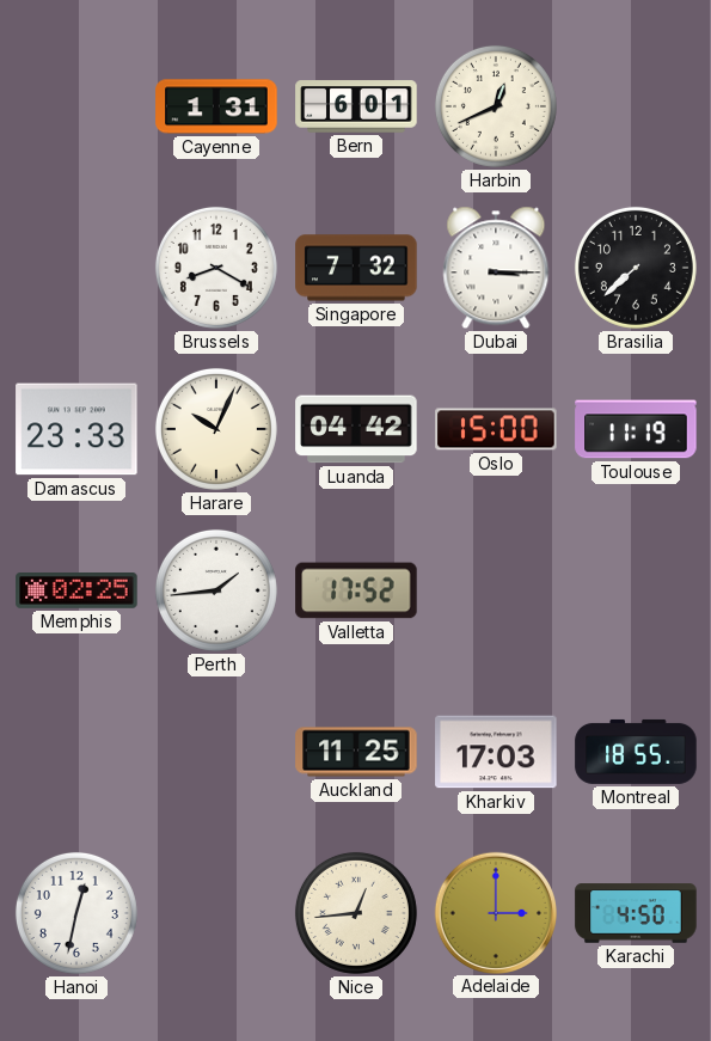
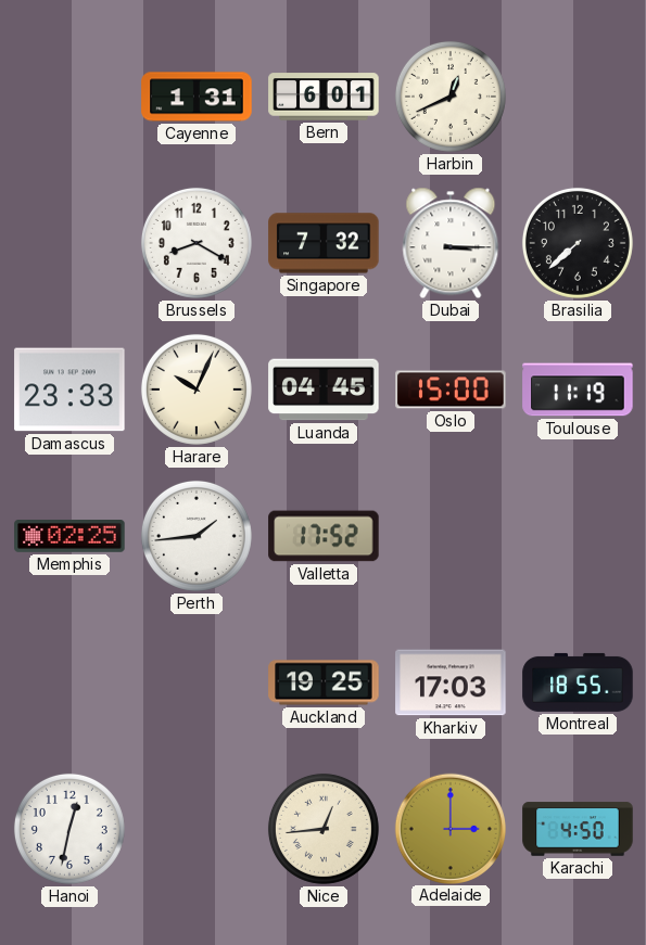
Luanda: 04:42 -> 04:45
Auckland: 11:25 -> 19:25
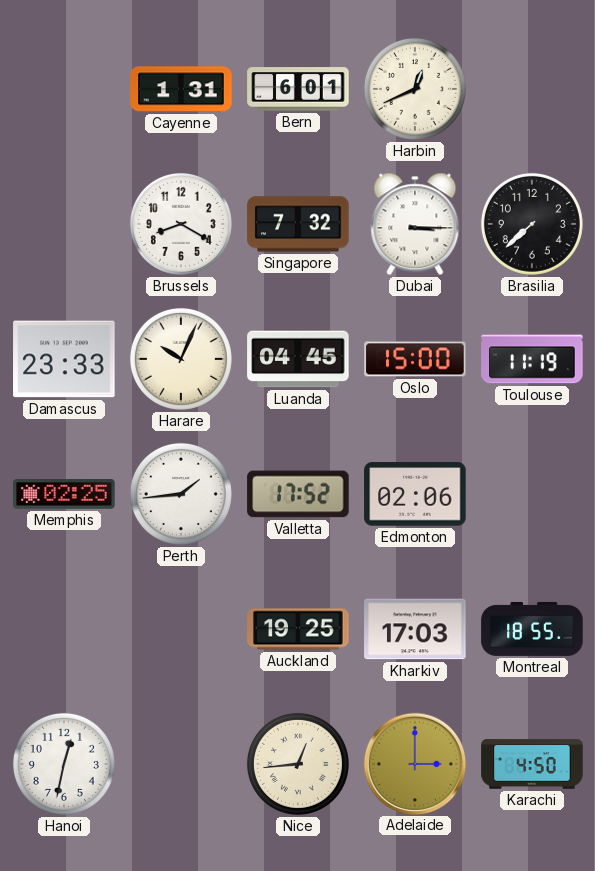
Edmonton: none -> 02:06
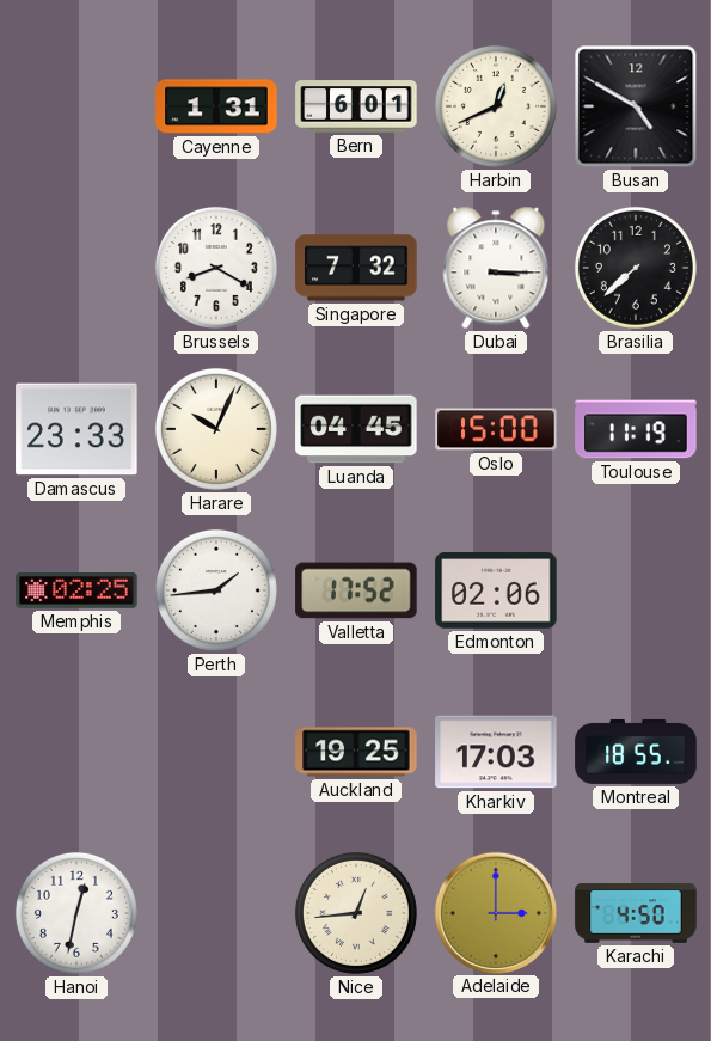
Busan: none -> 4:50
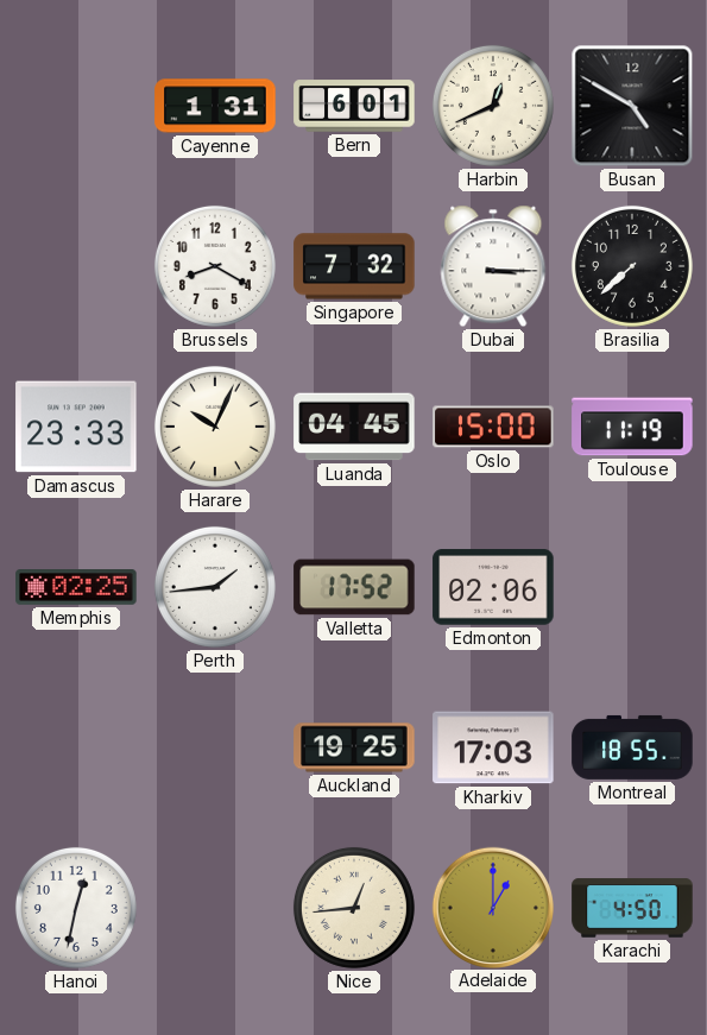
Adelaide: 3:00 -> 1:00
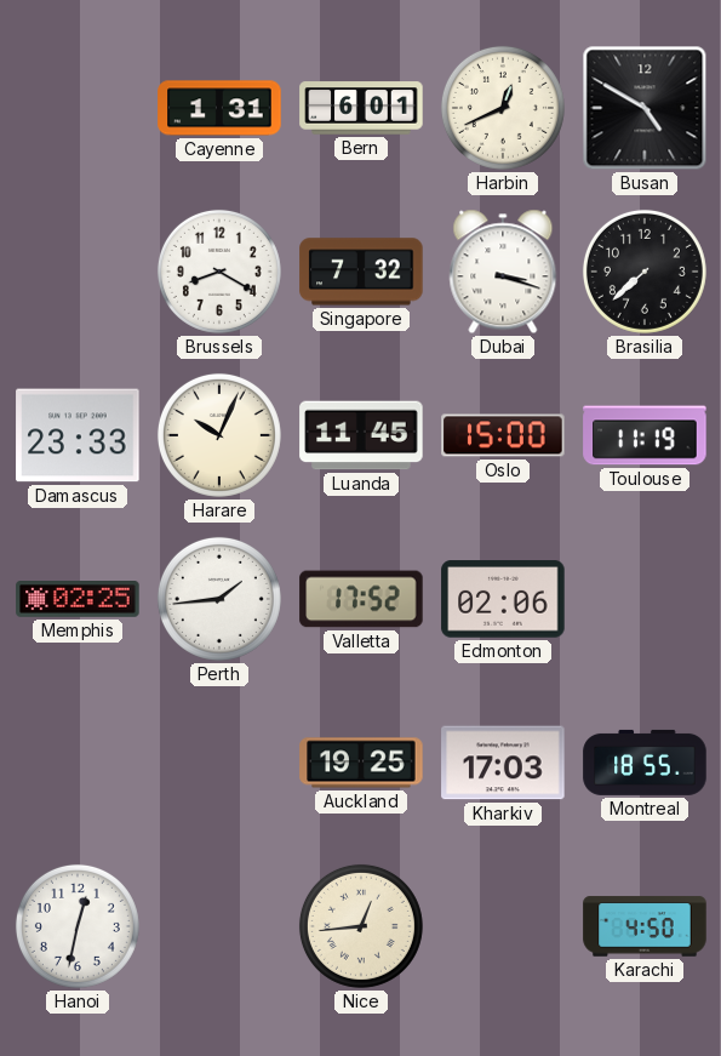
Dubai: 3:15 -> 3:18
Luanda: 04:45 -> 11:45
Adelaide: 1:00 -> none
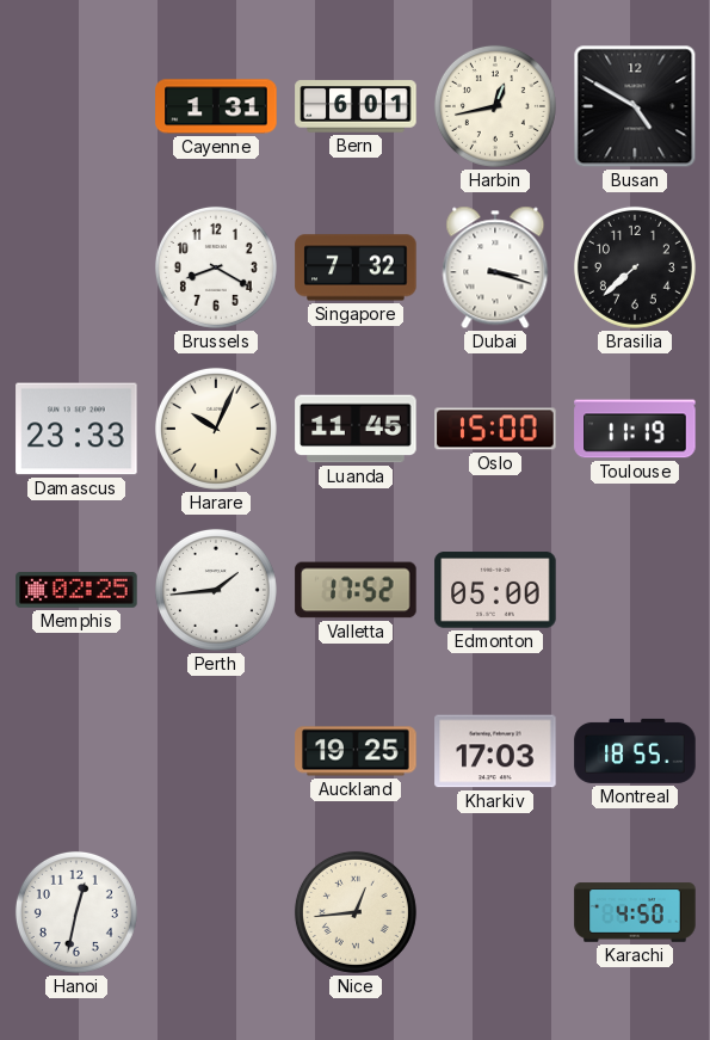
Harbin: 12:41 -> 12:43
Edmonton: 02:06 -> 05:00
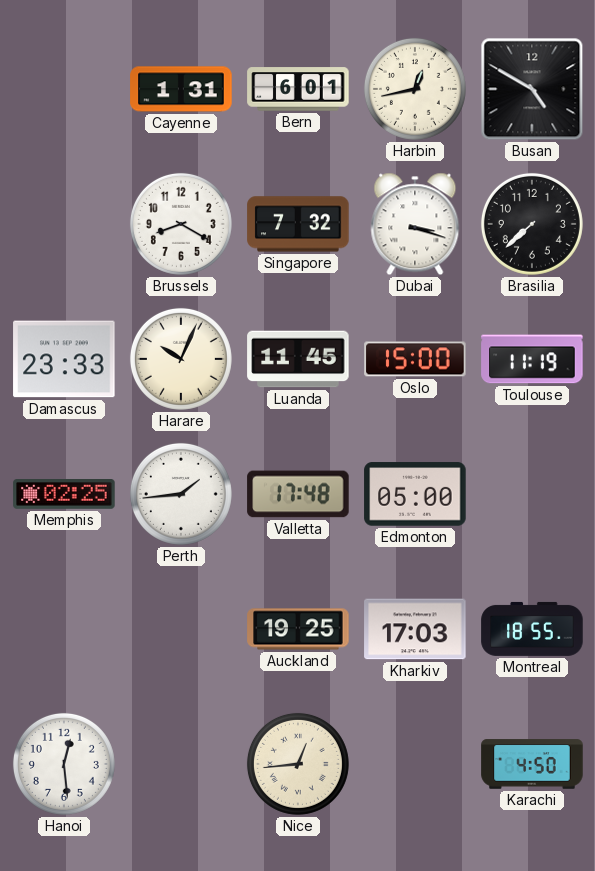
Valletta: 17:52 -> 17:48
Hanoi: 12:32 -> 12:29
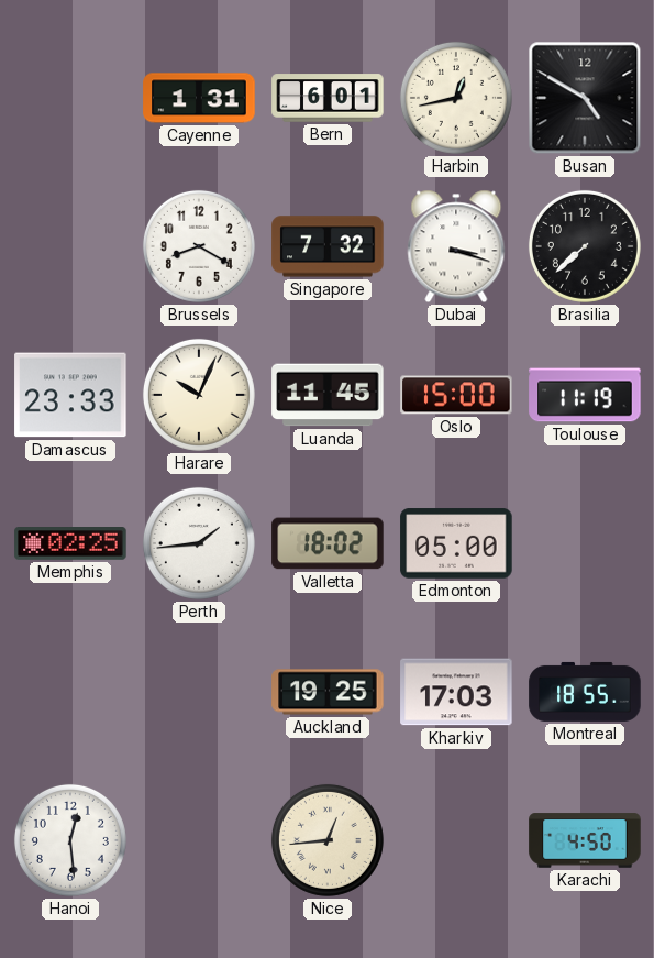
Valletta: 17:48 -> 18:02
